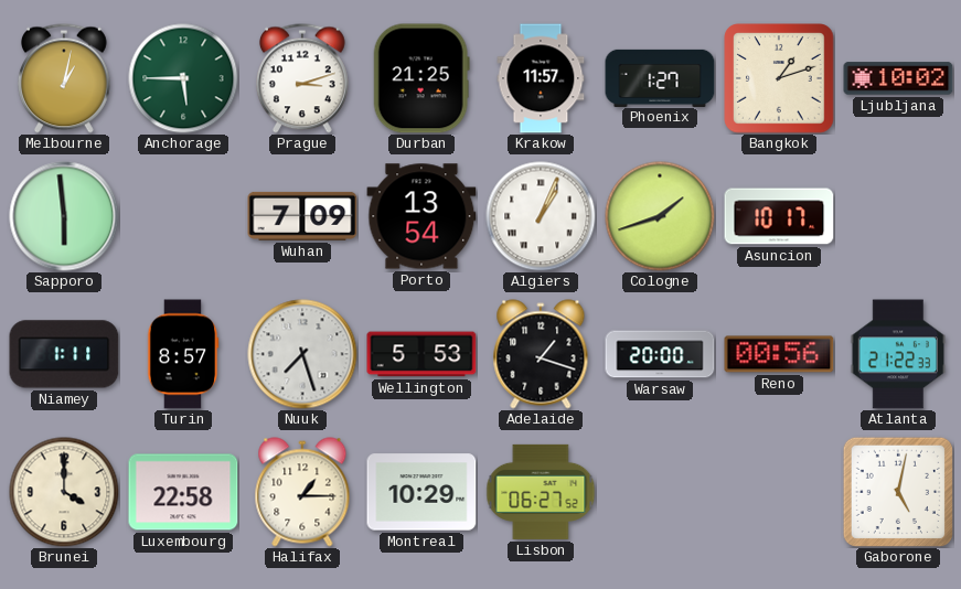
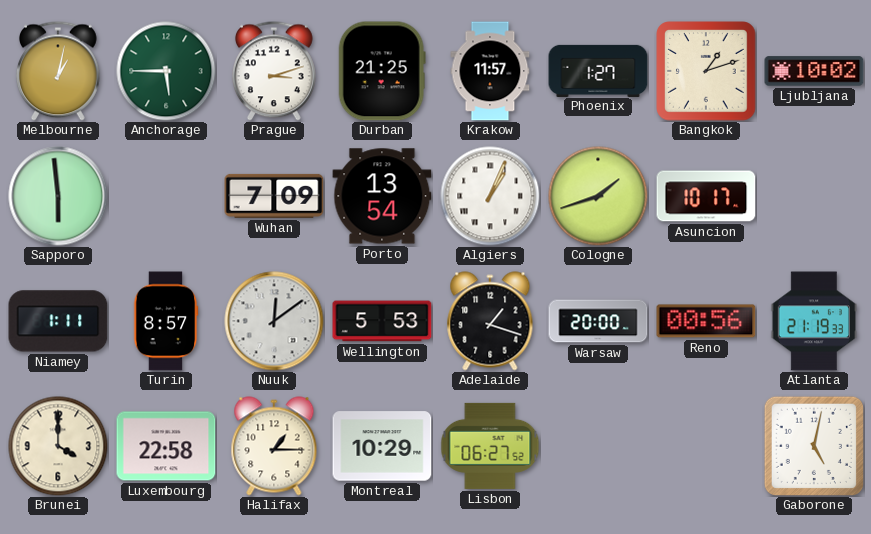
Nuuk: 7:27 -> 12:09
Atlanta: 21:22 -> 21:19
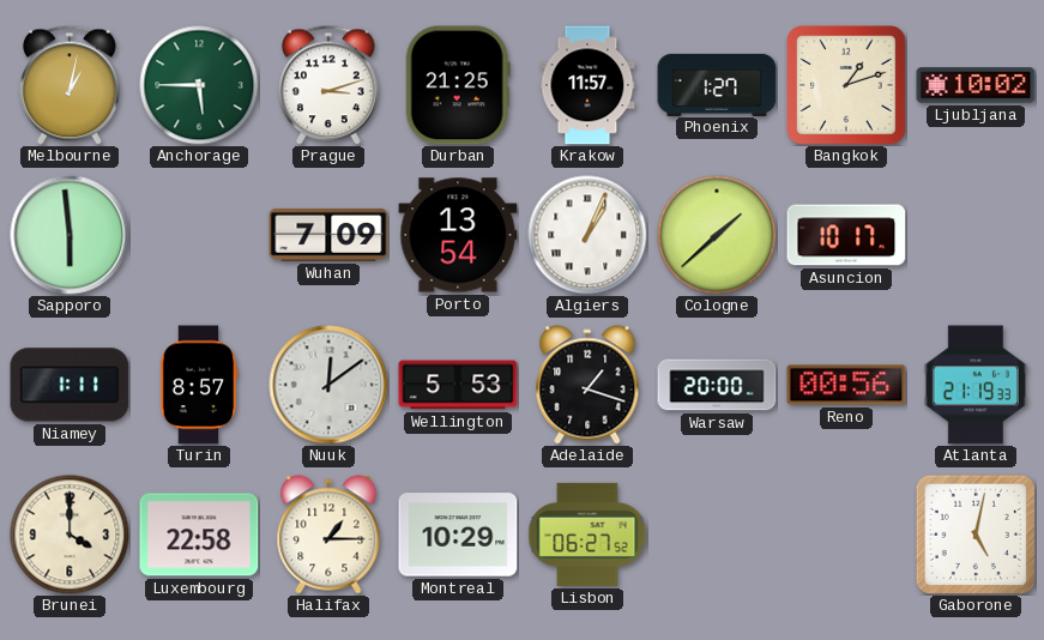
Cologne: 1:42 -> 1:38
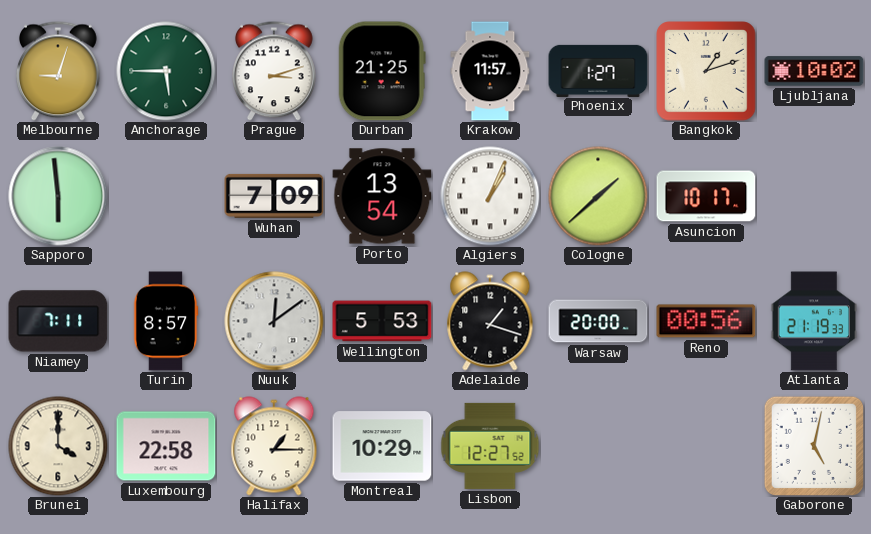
Melbourne: 1:02 -> 9:03
Niamey: 1:11 -> 7:11
Lisbon: 06:27 -> 12:27
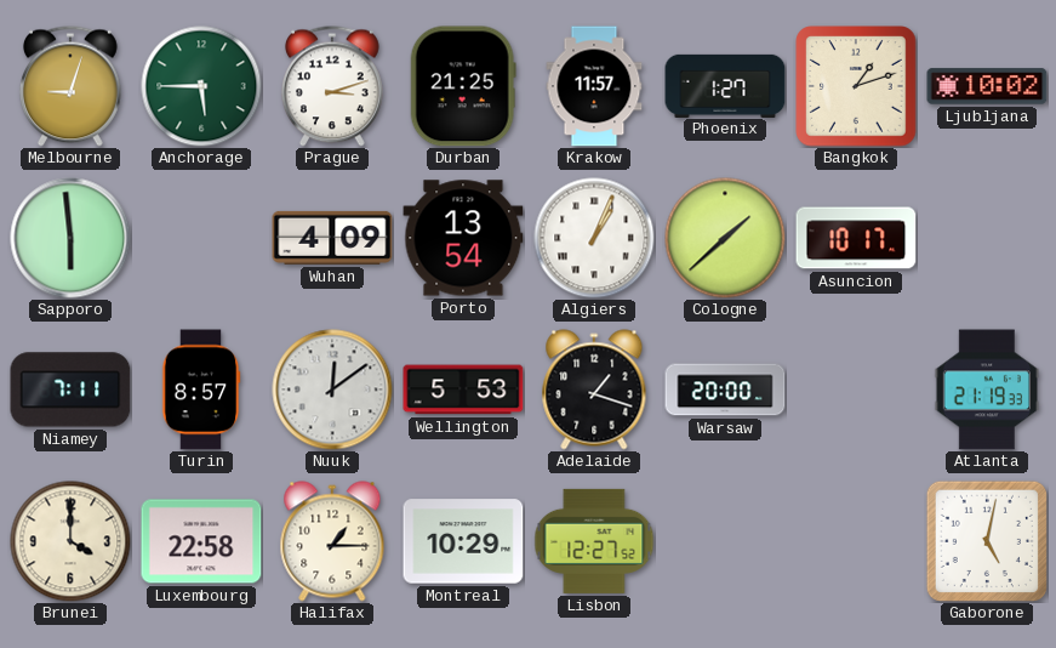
Wuhan: 7:09 -> 4:09
Reno: 00:56 -> none
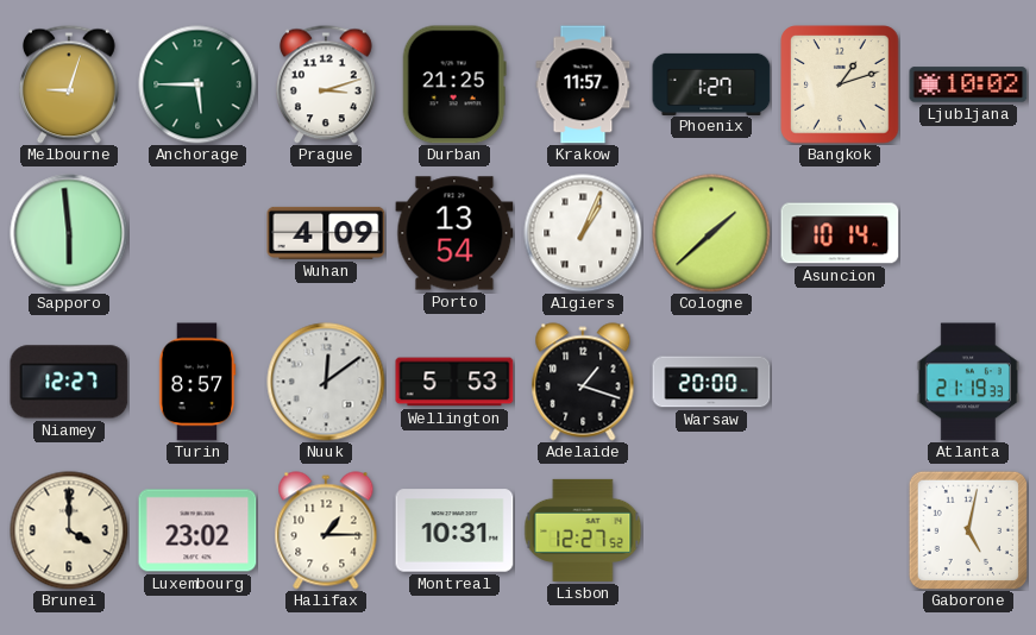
Asuncion: 10:17 -> 10:14
Niamey: 7:11 -> 12:27
Luxembourg: 22:58 -> 23:02
Montreal: 10:29 -> 10:31
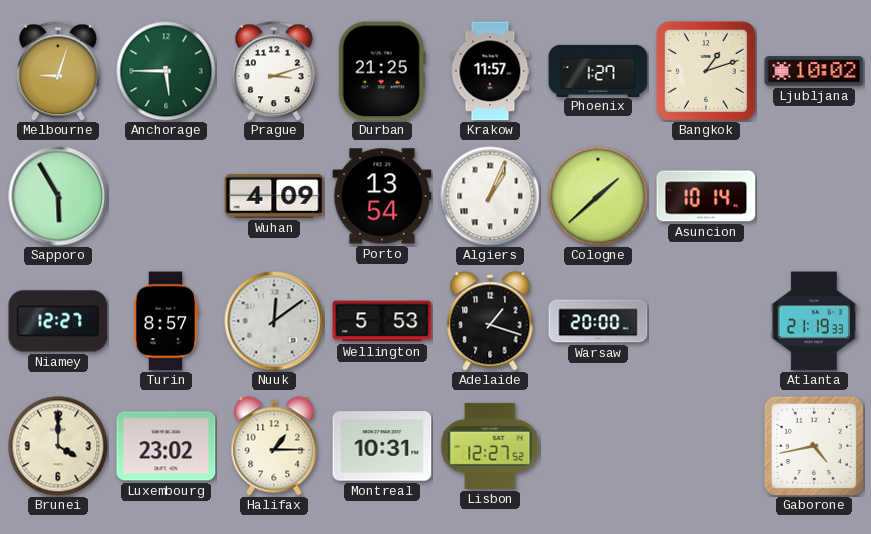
Sapporo: 5:59 -> 5:55
Gaborone: 5:02 -> 4:43
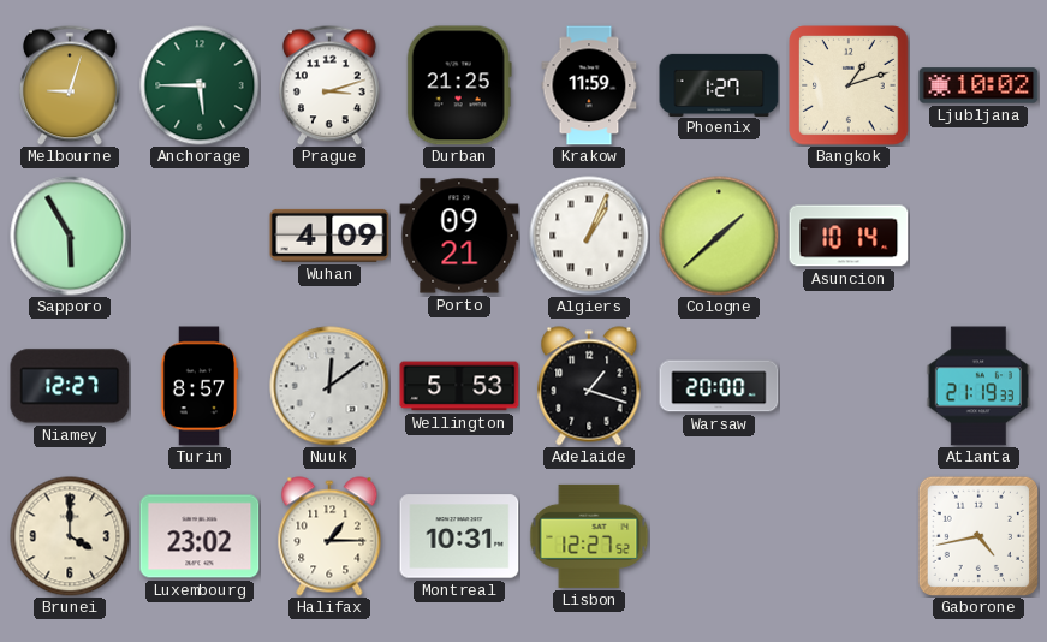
Krakow: 11:57 -> 11:59
Porto: 13:54 -> 09:21
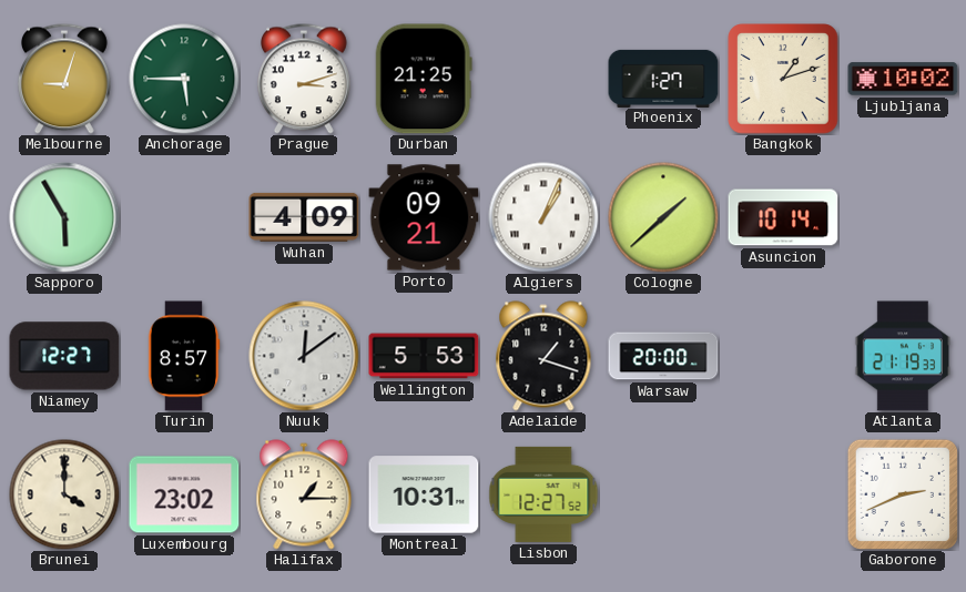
Krakow: 11:59 -> none
Gaborone: 4:43 -> 2:41
